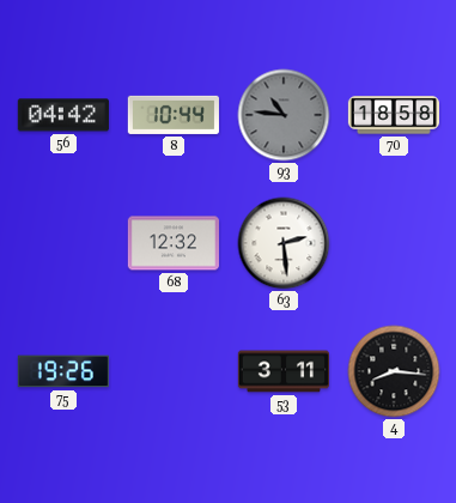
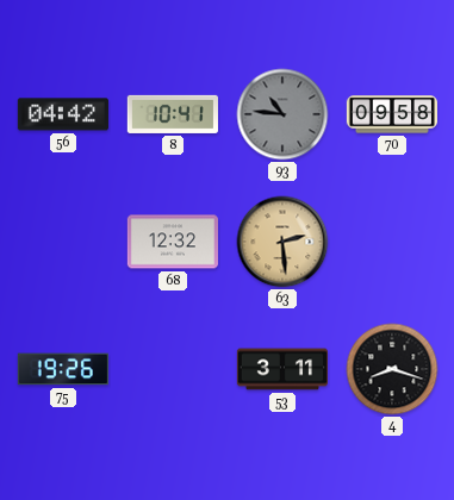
8: 10:44 -> 10:41
70: 18:58 -> 09:58
63 dial: white -> champagne
4: 8:16 -> 8:18
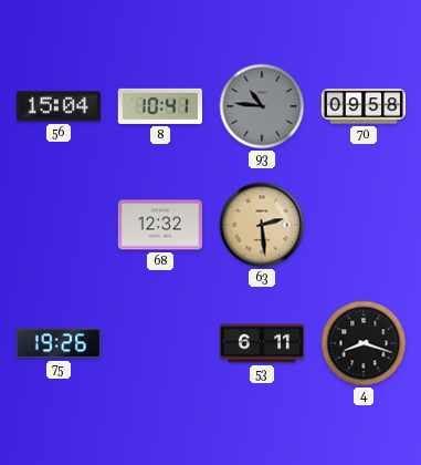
56: 04:42 -> 15:04
53: 3:11 -> 6:11
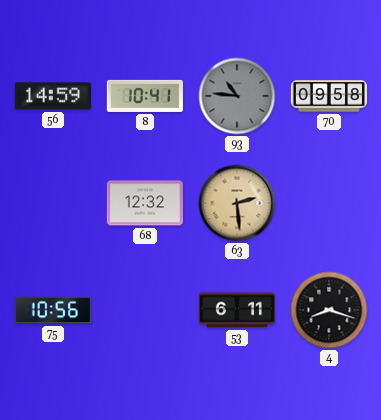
56: 15:04 -> 14:59
75: 19:26 -> 10:56
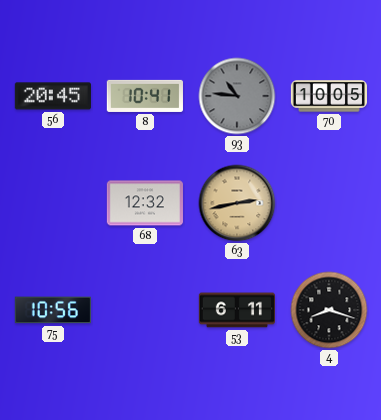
56: 14:59 -> 20:45
70: 09:58 -> 10:05
63: 2:29 -> 2:43
